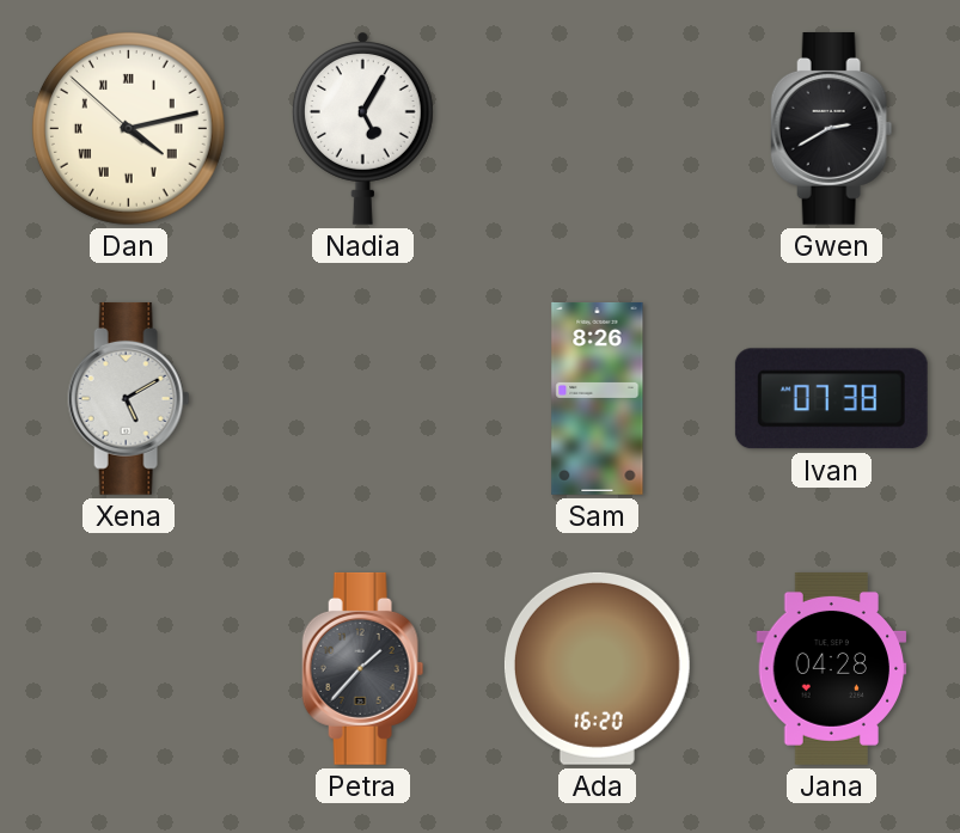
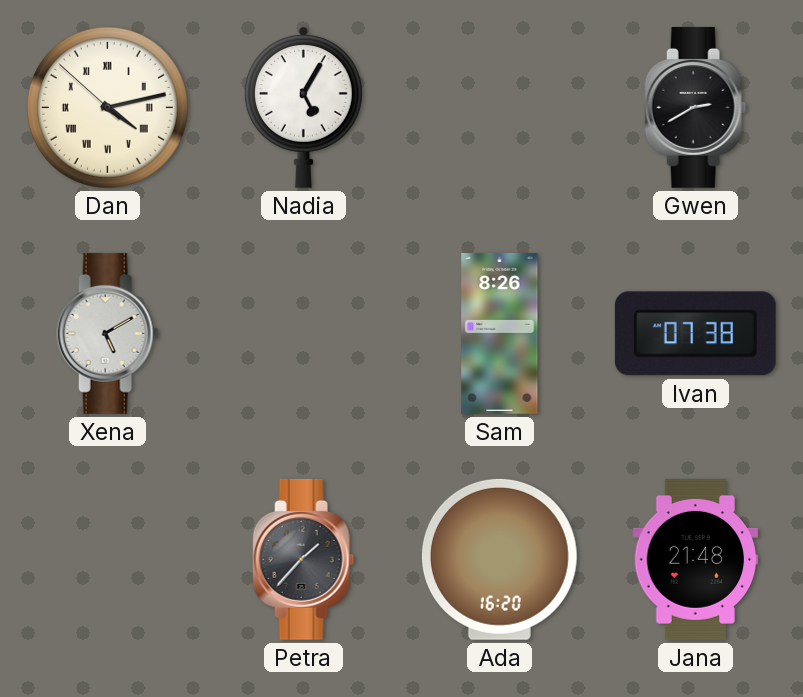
Jana: 04:28 -> 21:48
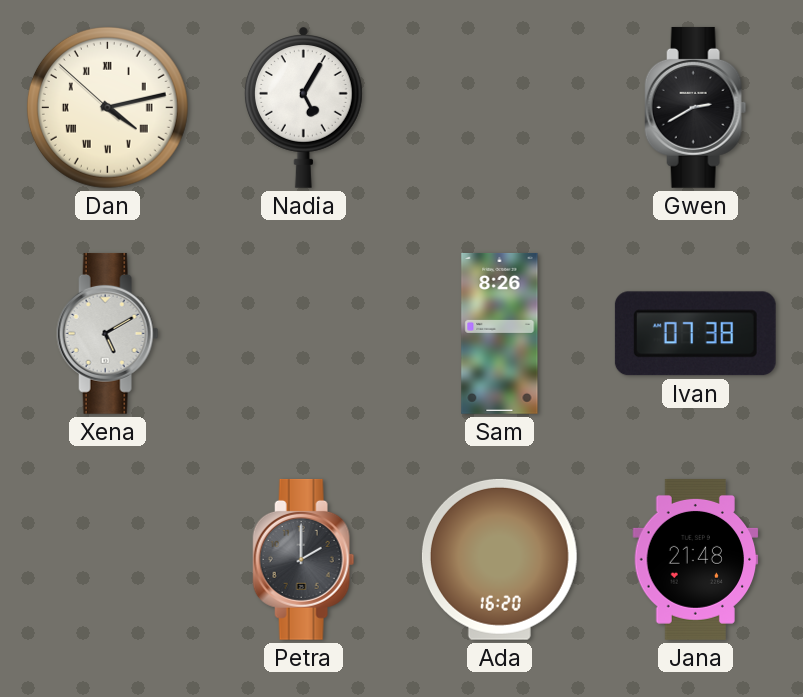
Petra: 1:37 -> 2:00
